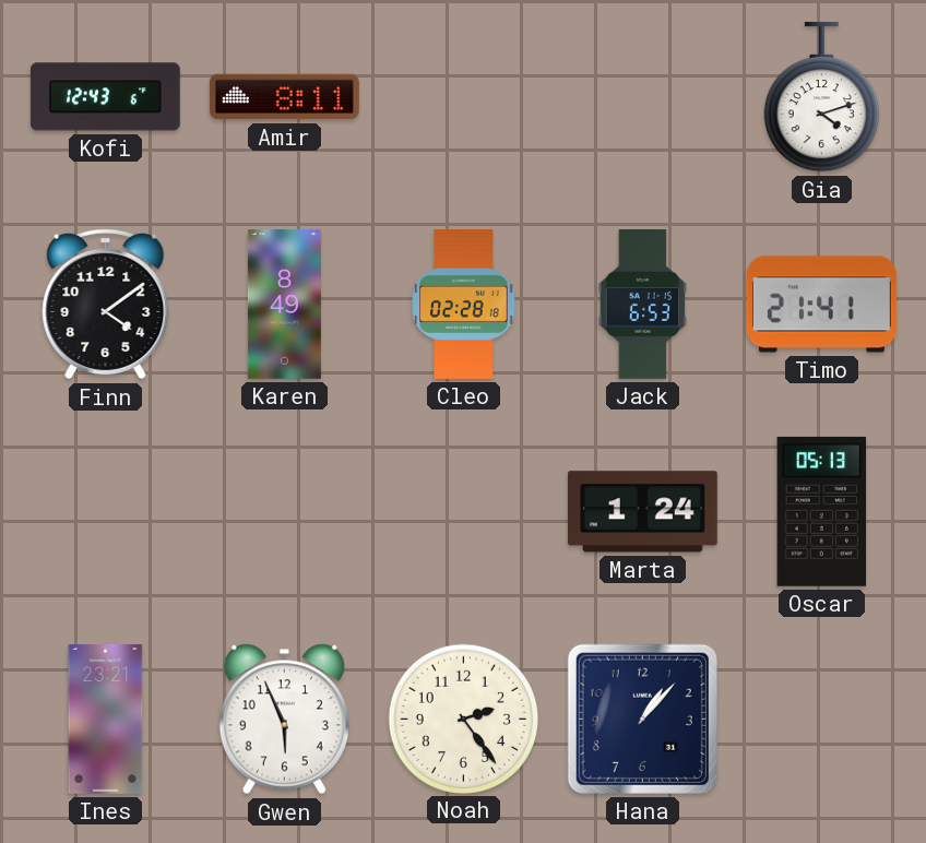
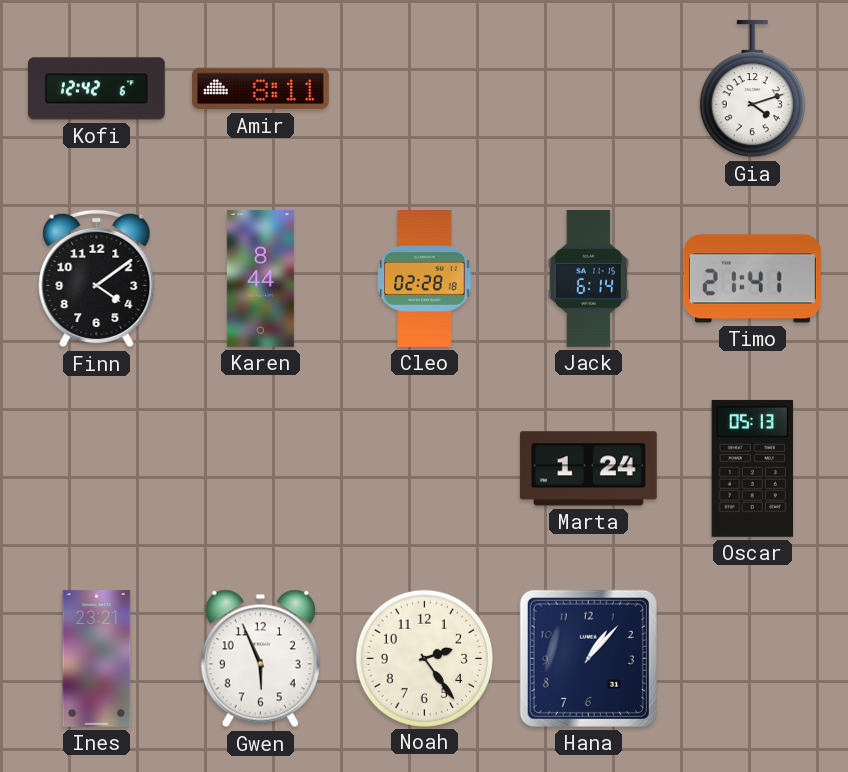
Kofi: 12:43 -> 12:42
Karen: 8:49 -> 8:44
Jack: 6:53 -> 6:14
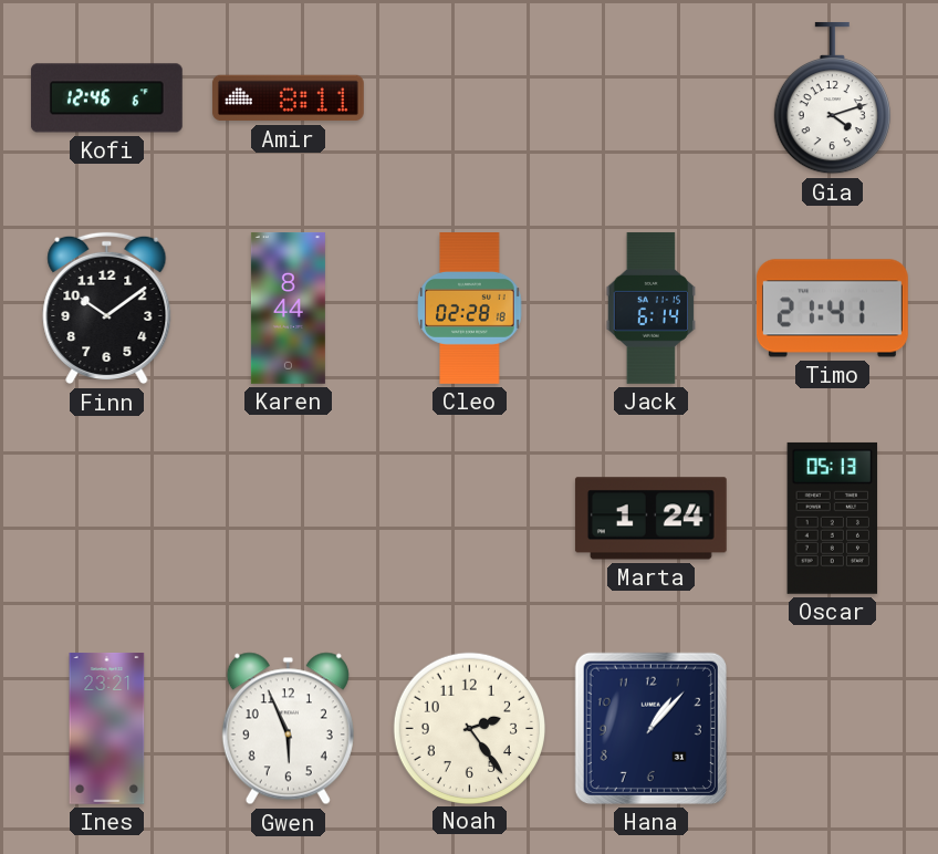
Kofi: 12:42 -> 12:46
Finn: 4:09 -> 10:09
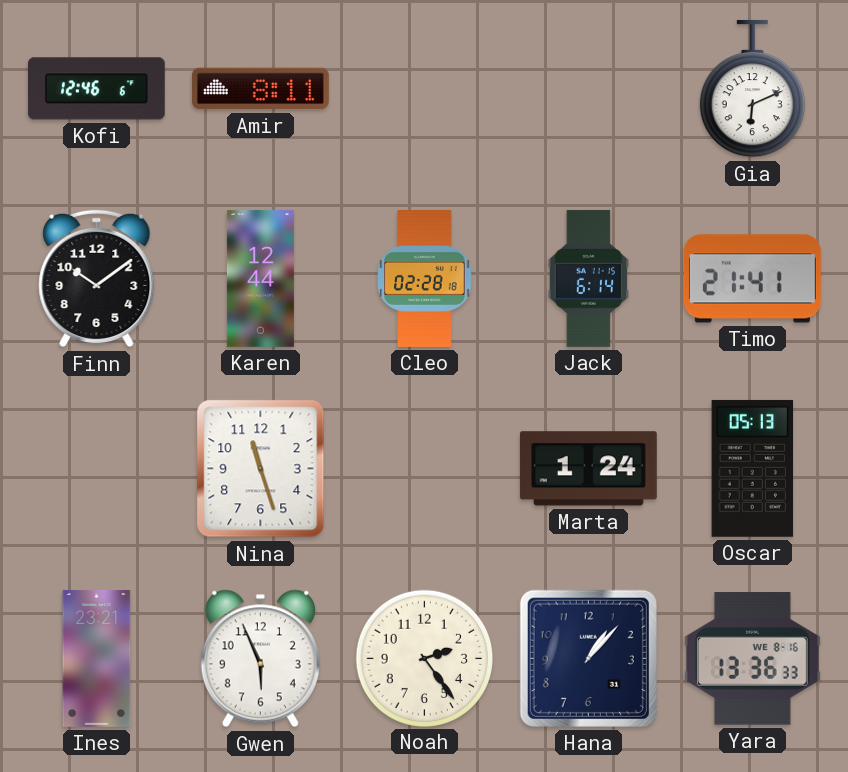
Gia: 4:12 -> 6:11
Karen: 8:44 -> 12:44
Nina: none -> 11:27
Yara: none -> 13:36
